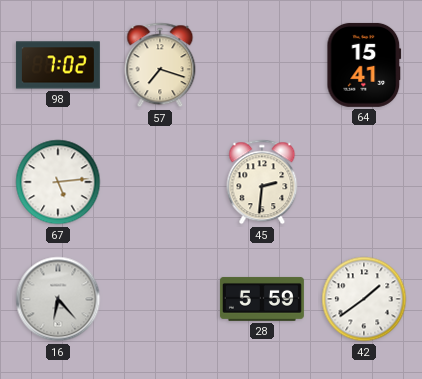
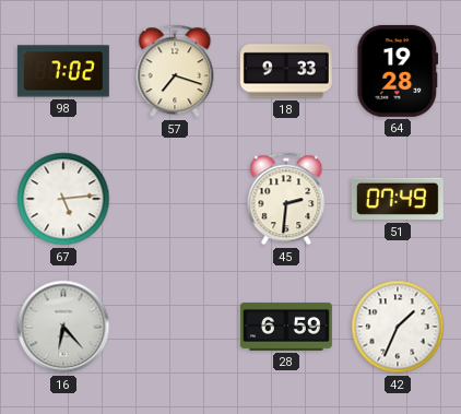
18: none -> 9:33
64: 15:41 -> 19:28
51: none -> 07:49
28: 5:59 -> 6:59
42: 1:39 -> 1:34
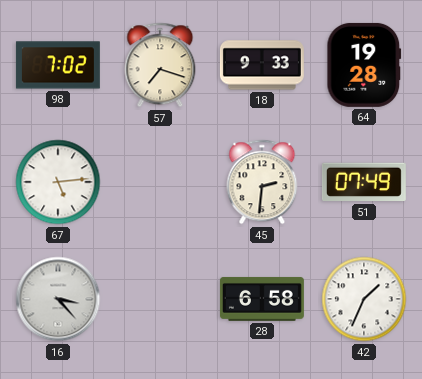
16: 6:23 -> 3:23
28: 6:59 -> 6:58
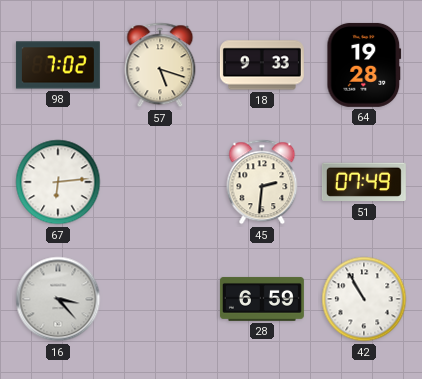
57: 7:18 -> 5:18
67: 5:14 -> 6:14
28: 6:58 -> 6:59
42: 1:34 -> 10:55
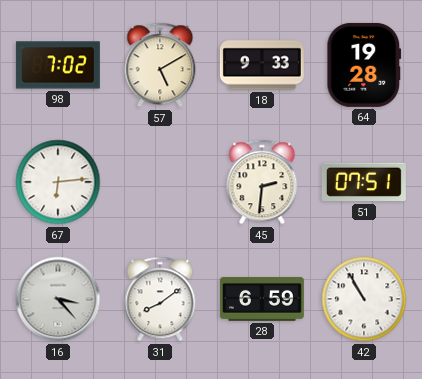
57: 5:18 -> 5:10
51: 07:49 -> 07:51
31: none -> 8:09
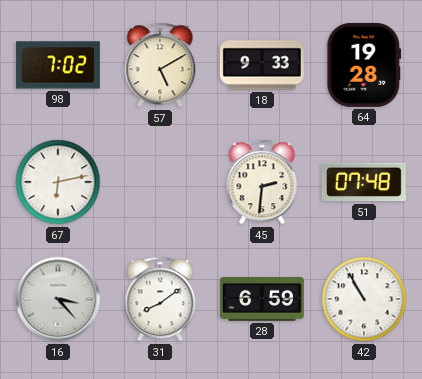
67: 6:14 -> 6:13
51: 07:51 -> 07:48
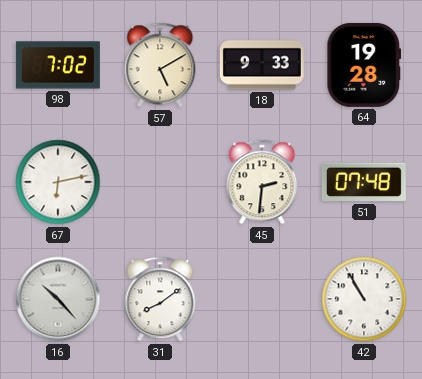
16: 3:23 -> 10:23
28: 6:59 -> none
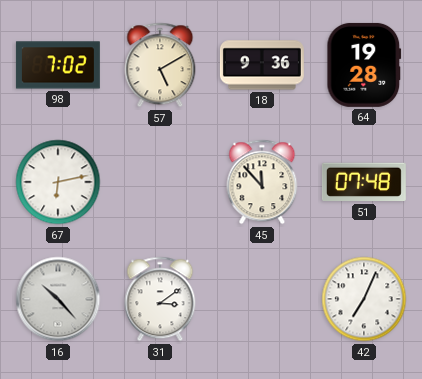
18: 9:33 -> 9:36
45: 2:31 -> 11:53
31: 8:09 -> 3:09
42: 10:55 -> 7:04
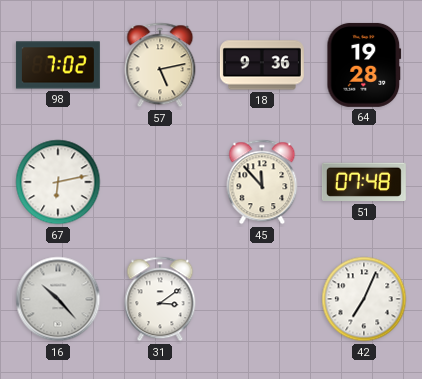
57: 5:10 -> 5:13
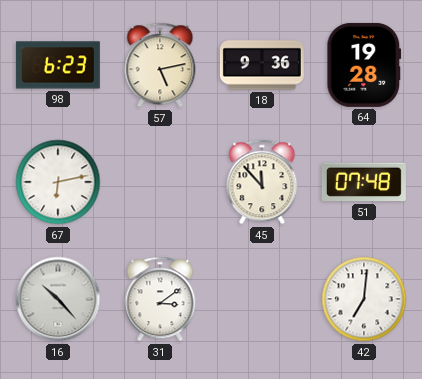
98: 7:02 -> 6:23
42: 7:04 -> 7:01
